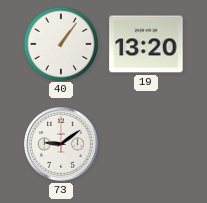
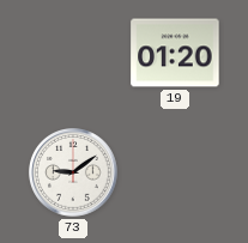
40: 1:06 -> none
19: 13:20 -> 01:20
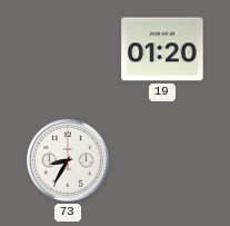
73: 9:09 -> 8:35
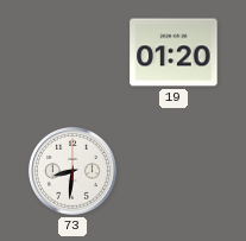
73: 8:35 -> 8:31
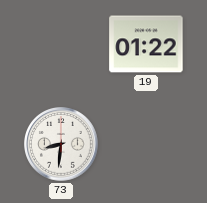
19: 01:20 -> 01:22
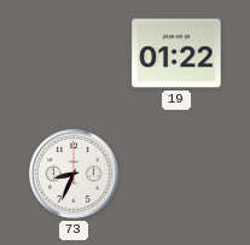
73: 8:31 -> 8:34
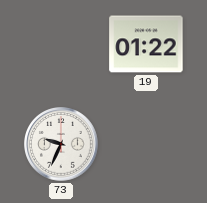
73: 8:34 -> 9:34
